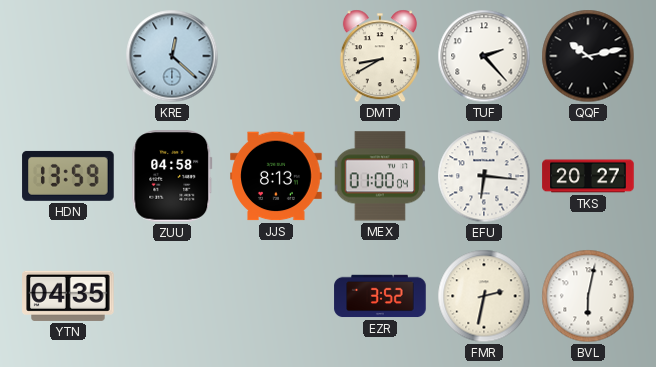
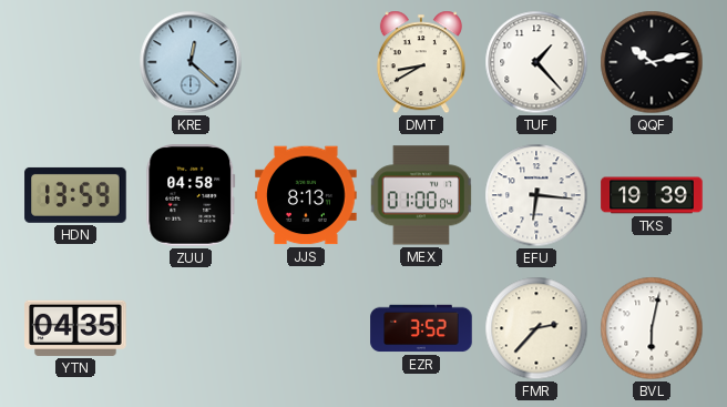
TUF: 2:23 -> 1:23
TKS: 20:27 -> 19:39
FMR: 2:32 -> 2:37
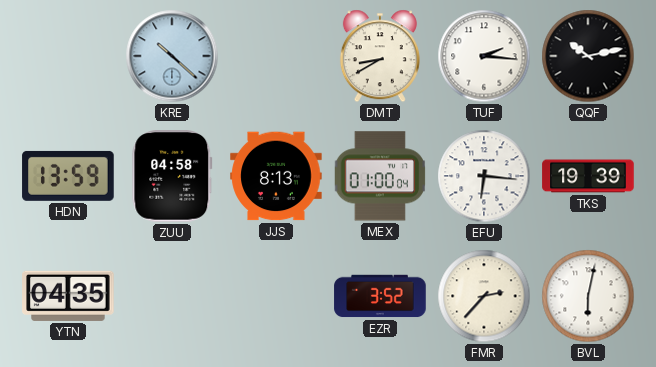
KRE: 12:22 -> 10:22
TUF: 1:23 -> 2:16
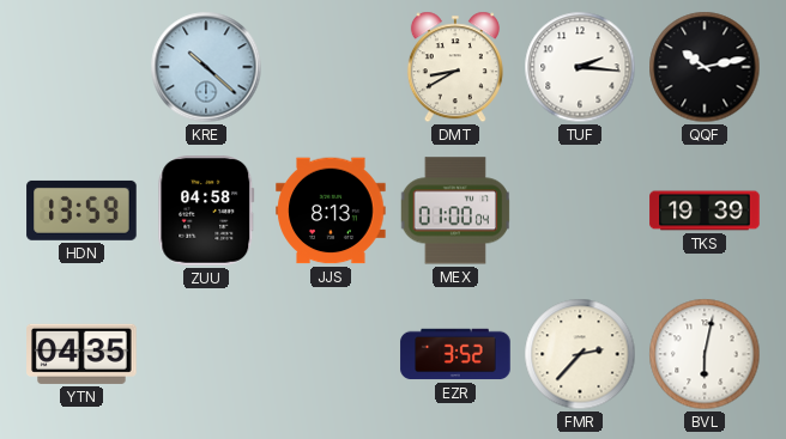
EFU: 6:16 -> none
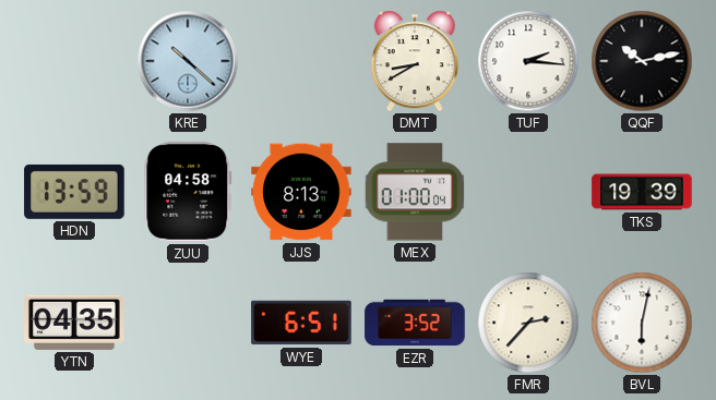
WYE: none -> 6:51
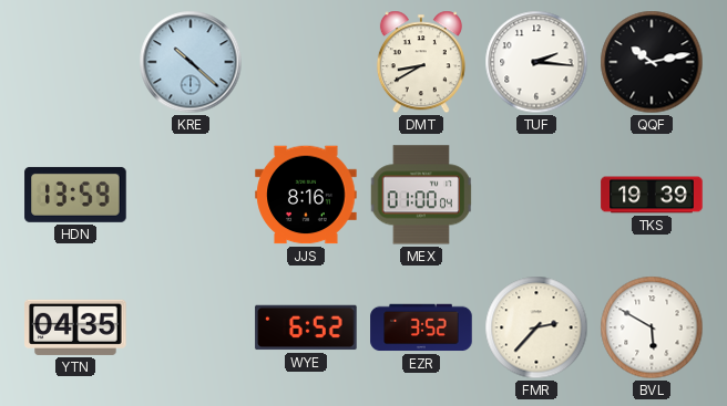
ZUU: 04:58 -> none
JJS: 8:13 -> 8:16
WYE: 6:51 -> 6:52
BVL: 6:02 -> 5:50
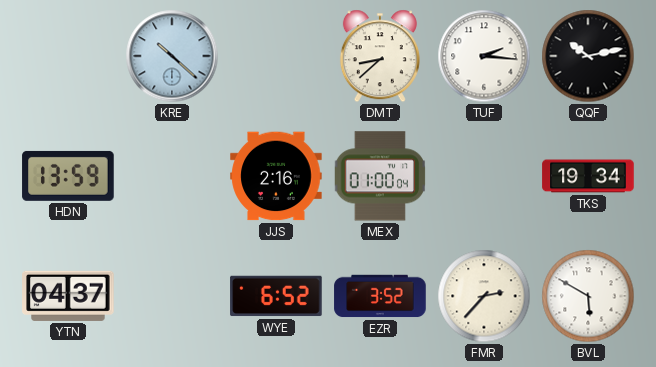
DMT: 8:40 -> 8:38
JJS: 8:16 -> 2:16
TKS: 19:39 -> 19:34
YTN: 04:35 -> 04:37
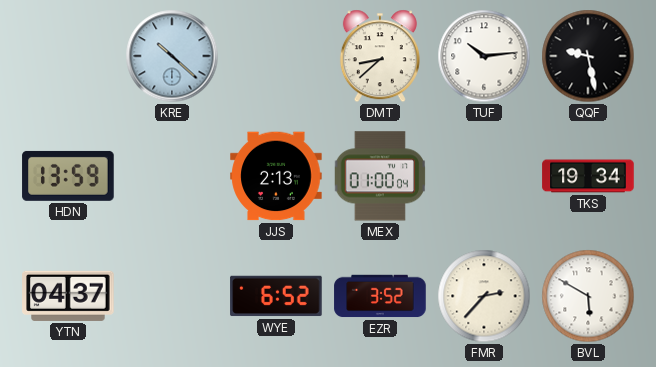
TUF: 2:16 -> 10:14
QQF: 10:13 -> 9:28
JJS: 2:16 -> 2:13
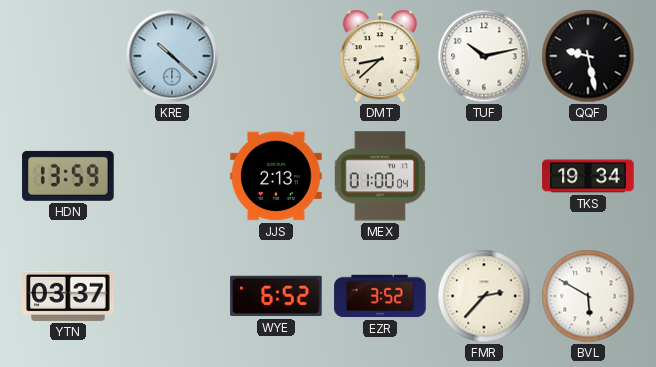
TUF: 10:14 -> 10:13
YTN: 04:37 -> 03:37
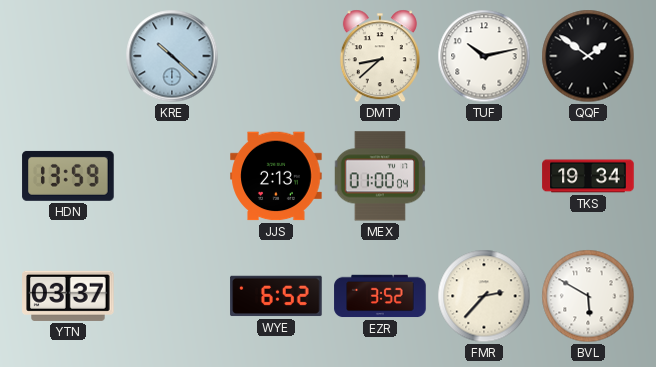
QQF: 9:28 -> 1:51
